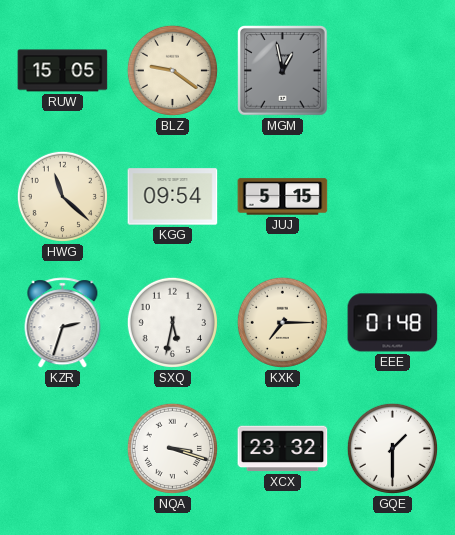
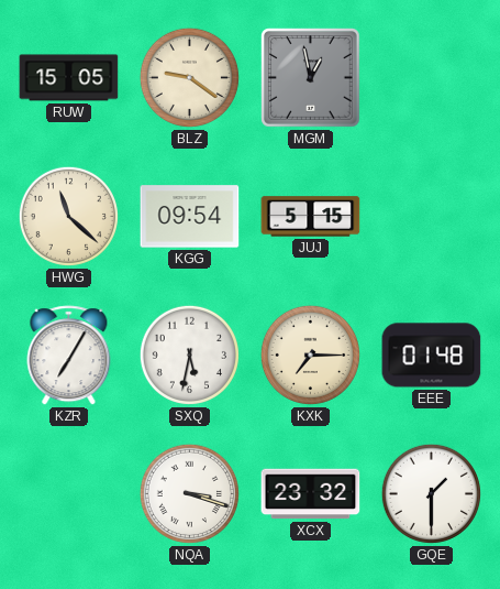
KZR: 2:33 -> 7:05
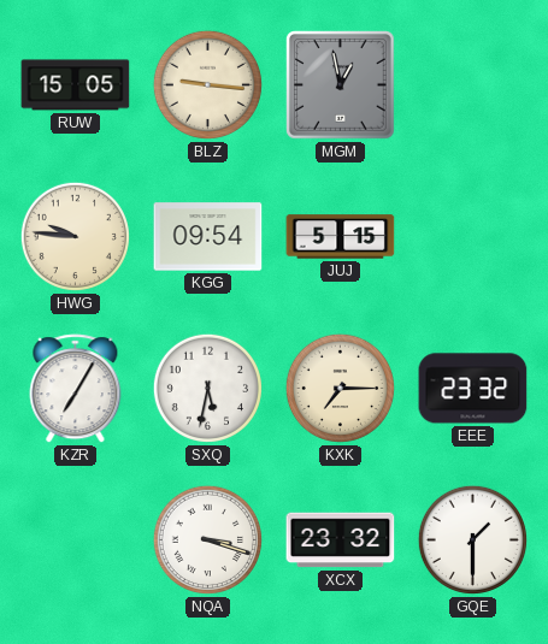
BLZ: 9:21 -> 9:16
HWG: 11:22 -> 9:46
EEE: 01:48 -> 23:32
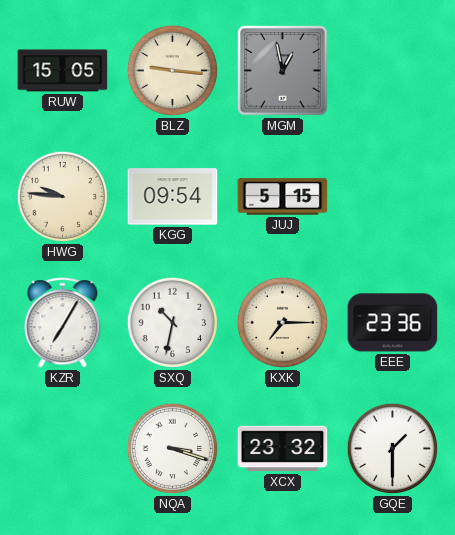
SXQ: 5:32 -> 10:32
EEE: 23:32 -> 23:36
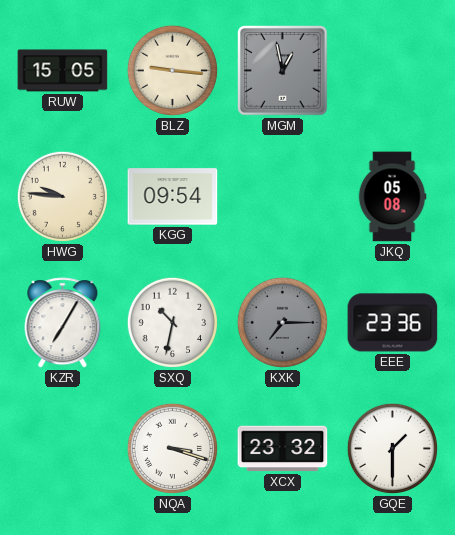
JUJ: 5:15 -> none
JKQ: none -> 05:08
KXK dial: cream -> grey
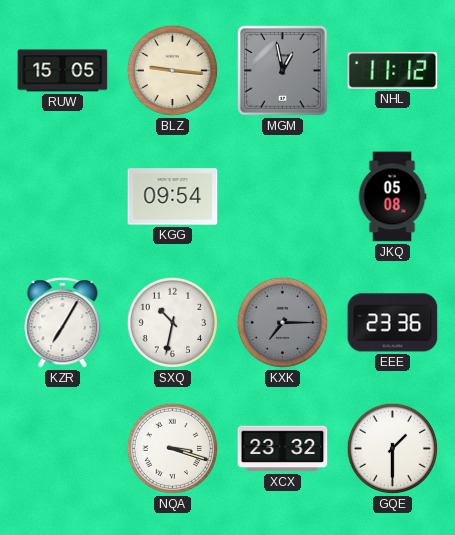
NHL: none -> 11:12
HWG: 9:46 -> none
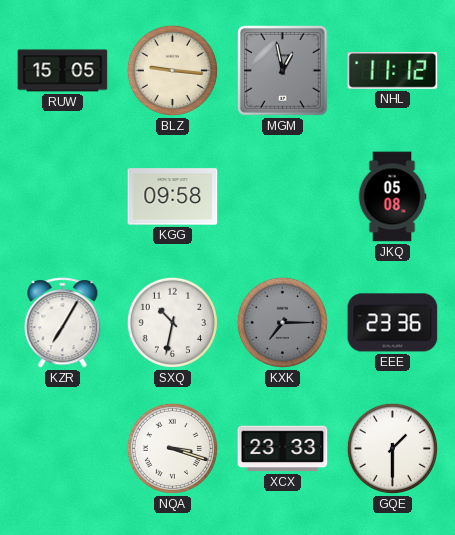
KGG: 09:54 -> 09:58
XCX: 23:32 -> 23:33
